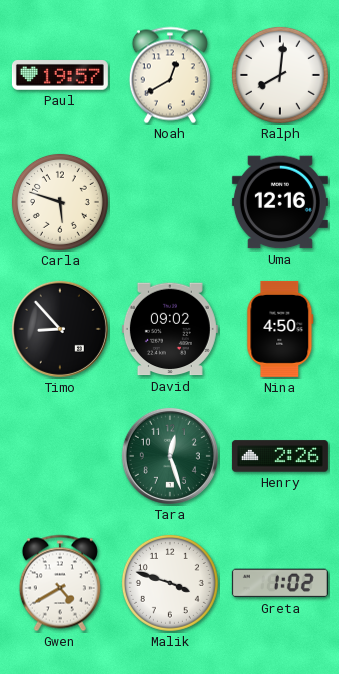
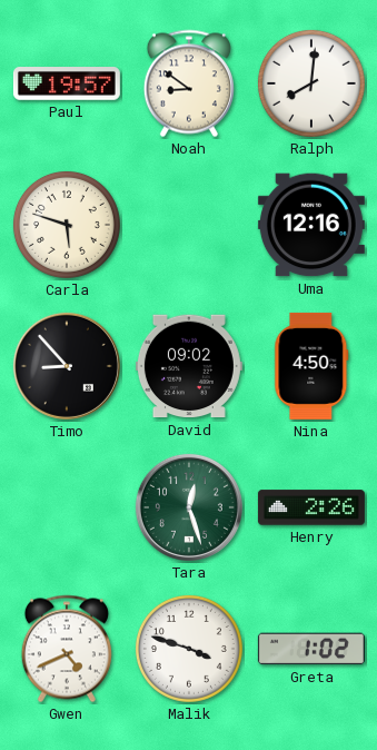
Noah: 12:40 -> 8:51
Gwen: 4:40 -> 4:41
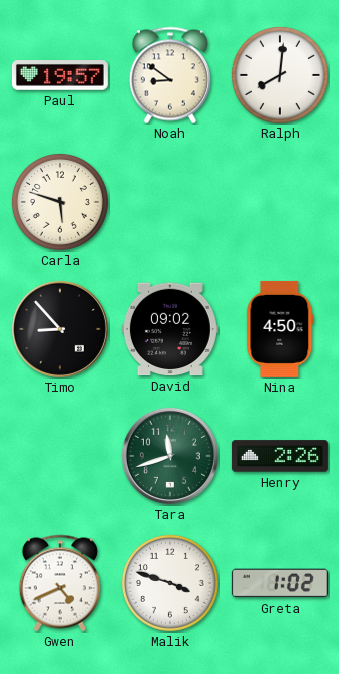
Uma: 12:16 -> none
Tara: 12:27 -> 11:42
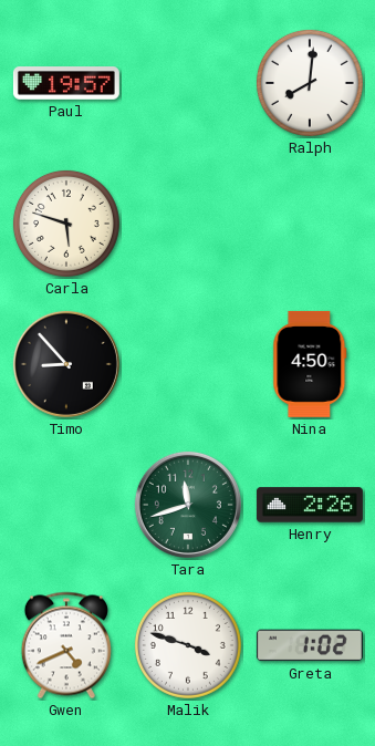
Noah: 8:51 -> none
David: 09:02 -> none
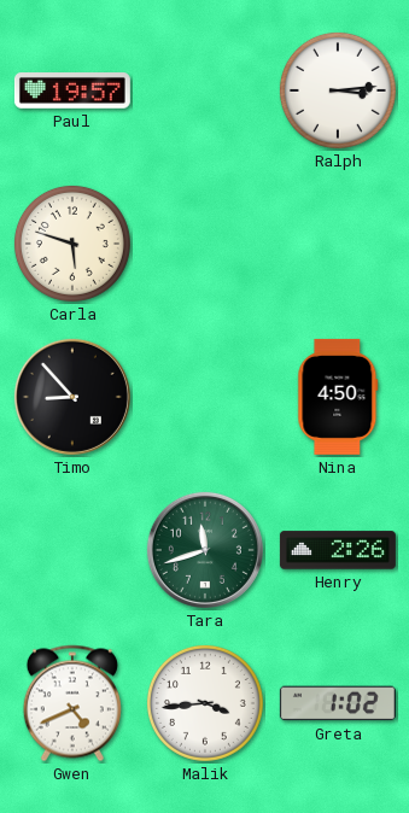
Ralph: 8:01 -> 3:14
Malik: 3:48 -> 3:44
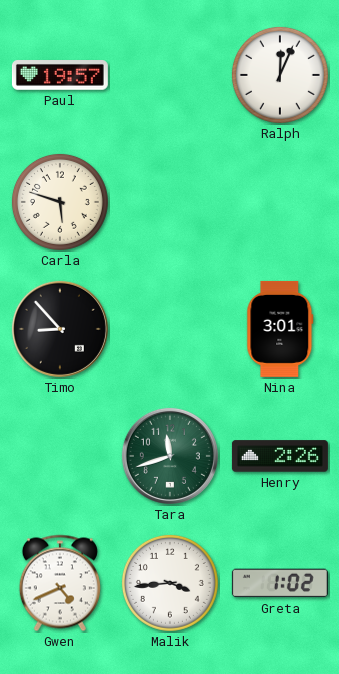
Ralph: 3:14 -> 12:04
Nina: 4:50 -> 3:01
